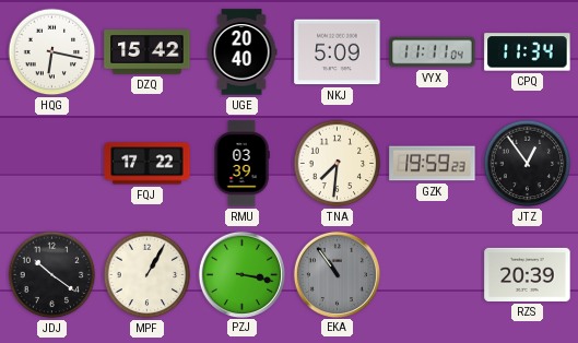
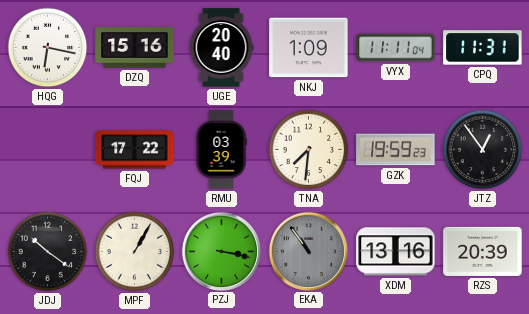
DZQ: 15:42 -> 15:16
NKJ: 5:09 -> 1:09
CPQ: 11:34 -> 11:31
XDM: none -> 13:16
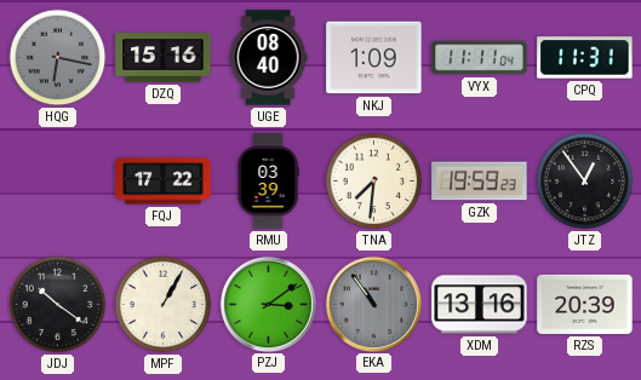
HQG dial: white -> grey
UGE: 20:40 -> 08:40
PZJ: 3:17 -> 3:09
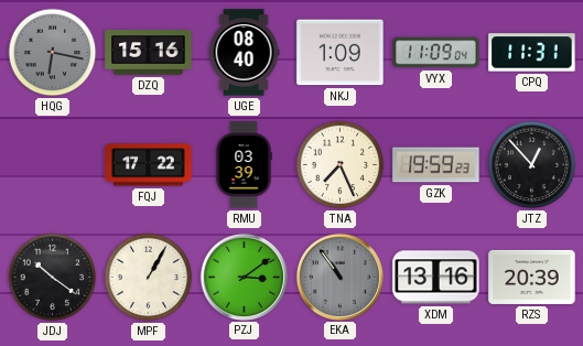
VYX: 11:11 -> 11:09
TNA: 7:31 -> 7:26
JTZ: 12:54 -> 12:53
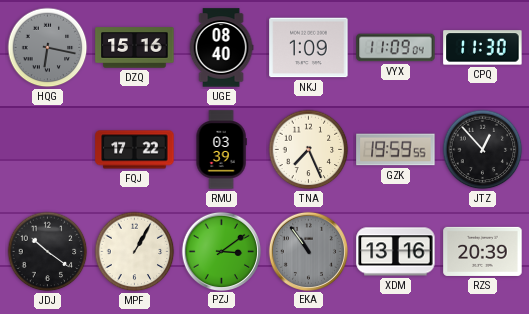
CPQ: 11:31 -> 11:30
GZK: 19:59:23 -> 19:59:55
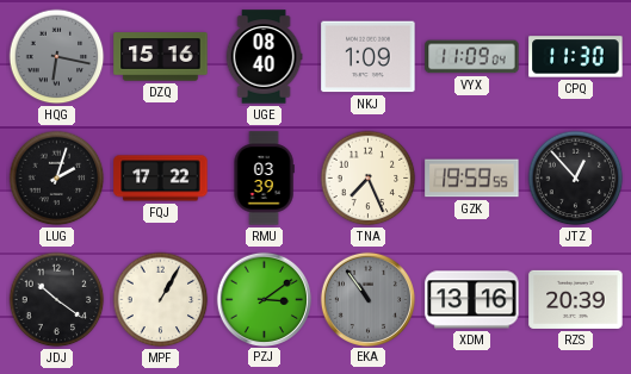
LUG: none -> 2:03
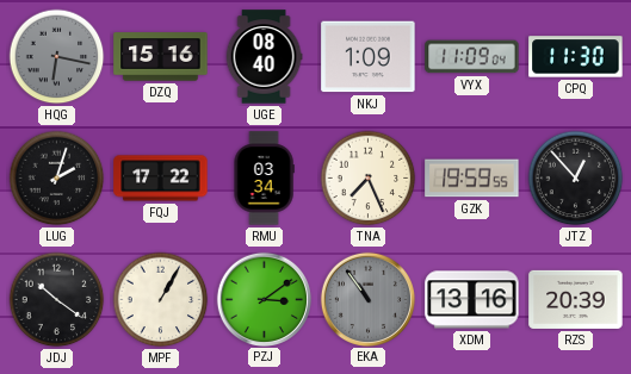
RMU: 03:39 -> 03:34
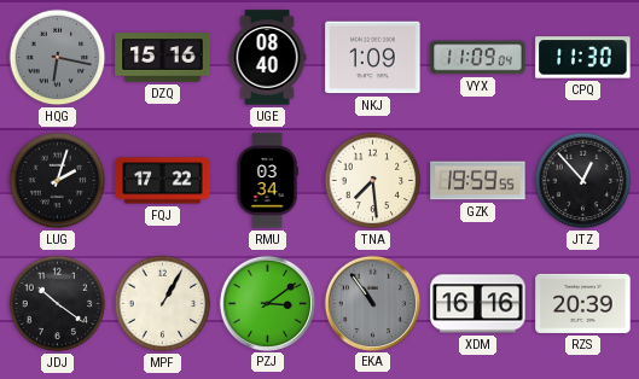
TNA: 7:26 -> 7:29
XDM: 13:16 -> 16:16
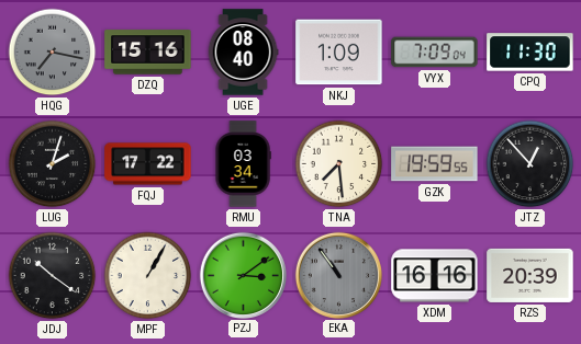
HQG: 6:17 -> 7:17
VYX: 11:09 -> 7:09
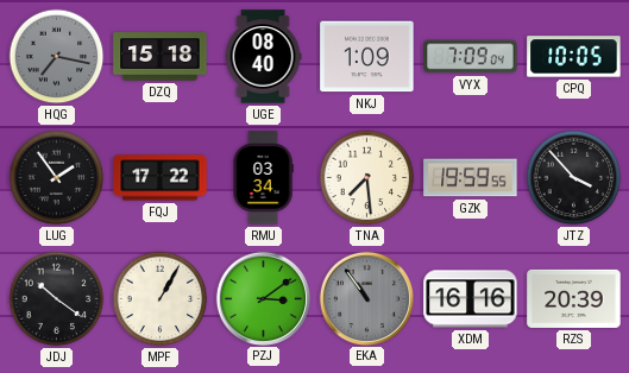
DZQ: 15:16 -> 15:18
CPQ: 11:30 -> 10:05
LUG: 2:03 -> 1:54
JTZ: 12:53 -> 3:53
